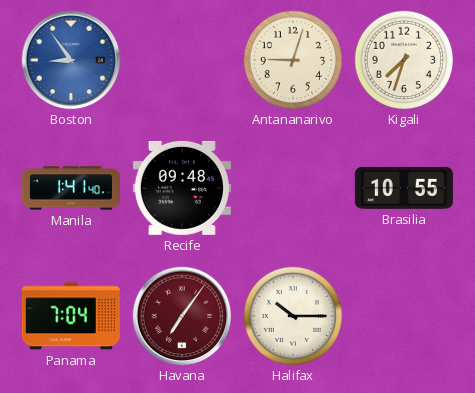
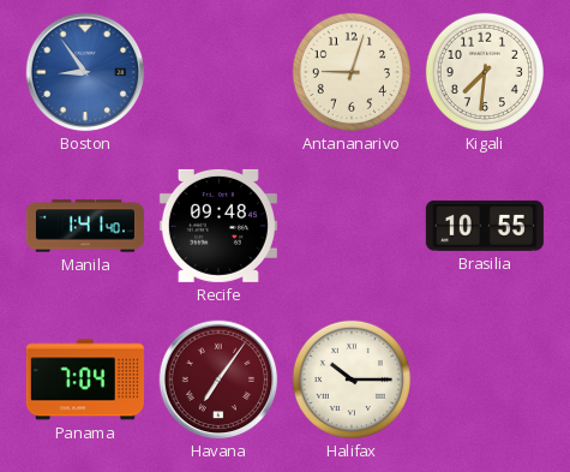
Kigali: 7:33 -> 7:31
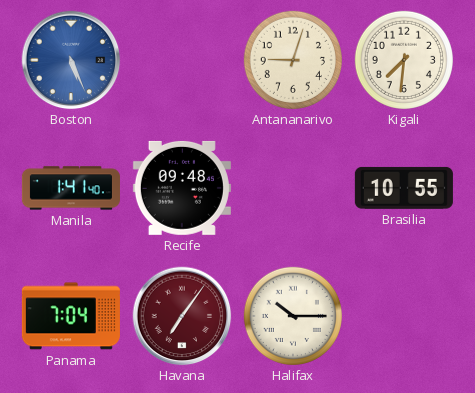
Boston: 8:54 -> 5:26
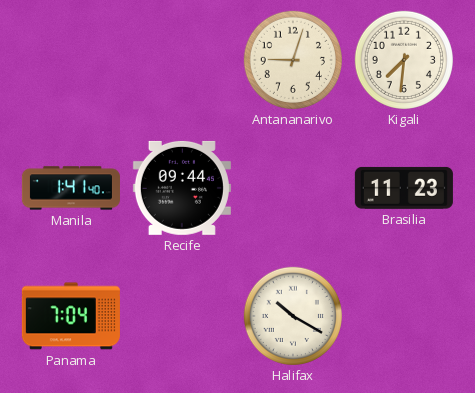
Boston: 5:26 -> none
Recife: 09:48 -> 09:44
Brasilia: 10:55 -> 11:23
Havana: 7:06 -> none
Halifax: 10:15 -> 10:20
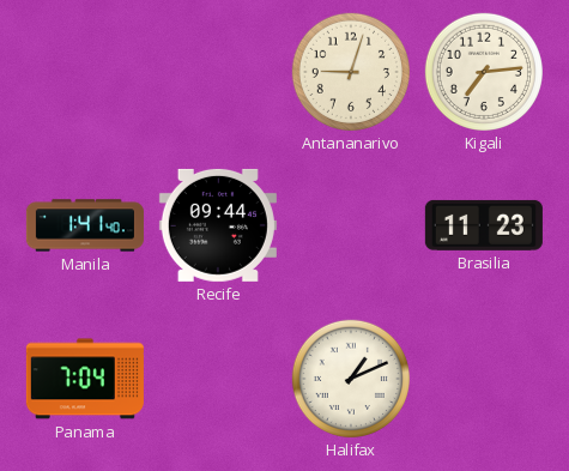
Kigali: 7:31 -> 7:14
Halifax: 10:20 -> 1:11
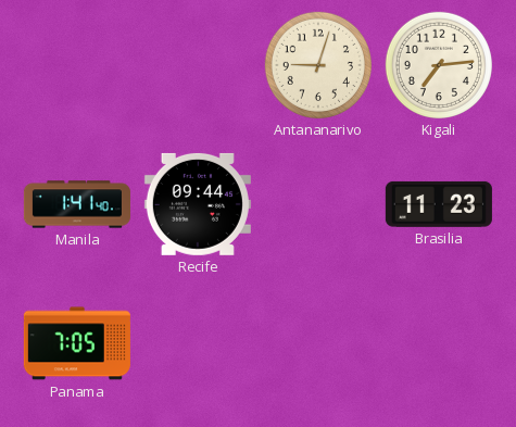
Panama: 7:04 -> 7:05
Halifax: 1:11 -> none
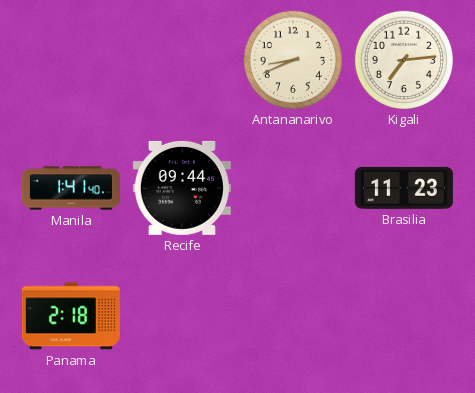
Antananarivo: 9:03 -> 8:41
Panama: 7:05 -> 2:18
